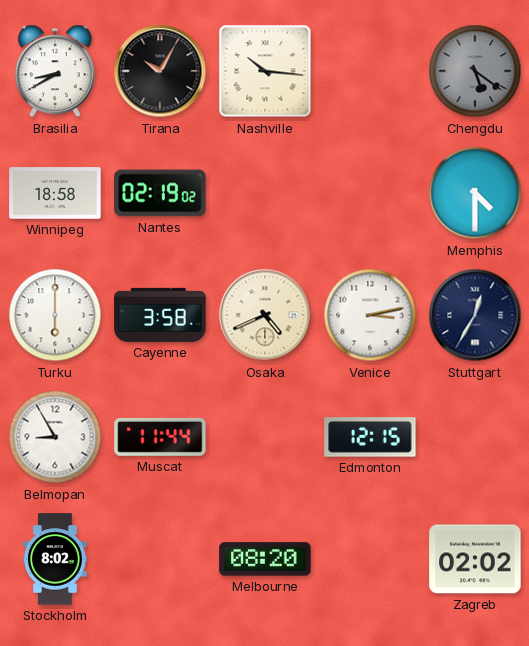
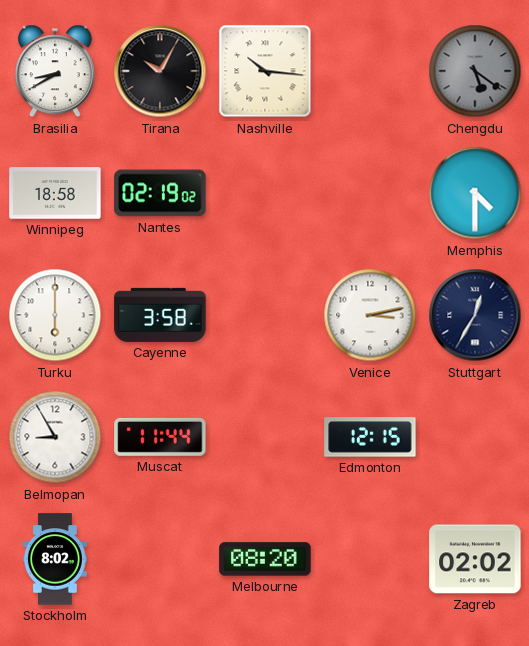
Osaka: 4:41 -> none
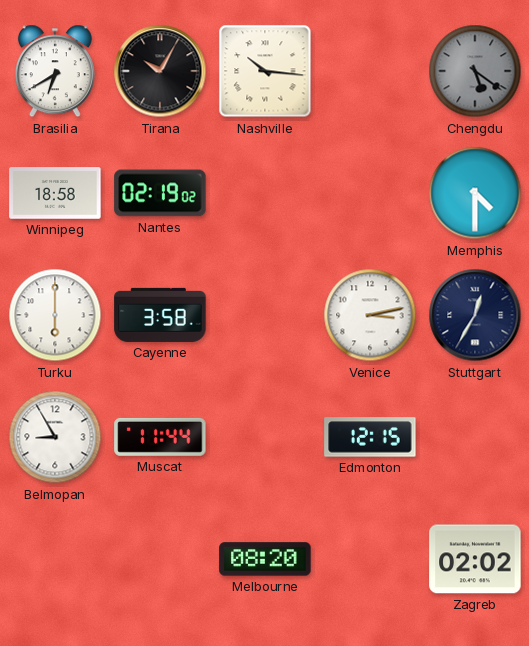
Brasilia: 8:40 -> 6:40
Stockholm: 8:02 -> none
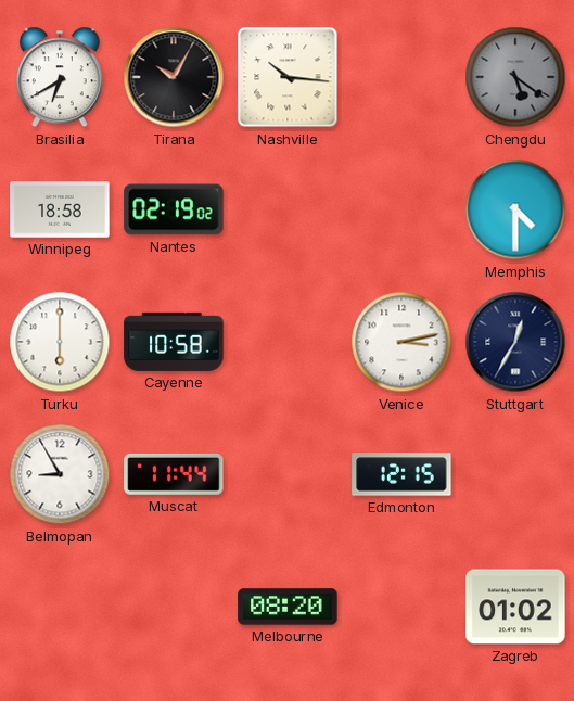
Cayenne: 3:58 -> 10:58
Zagreb: 02:02 -> 01:02
